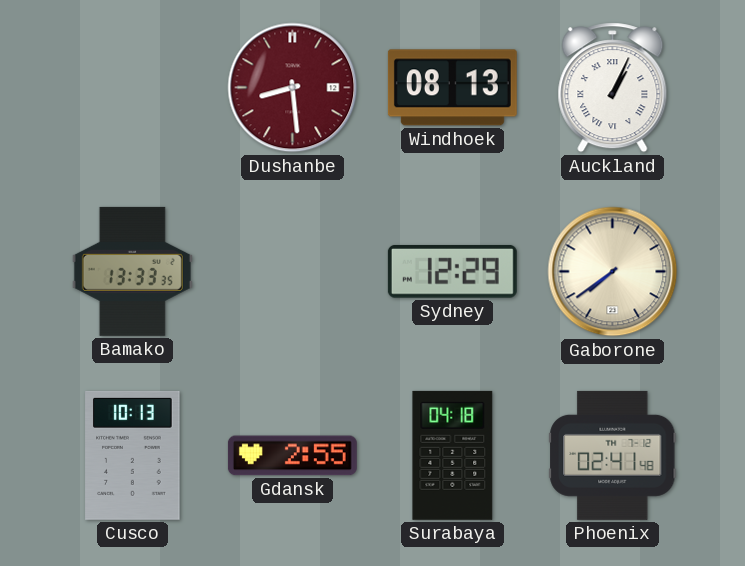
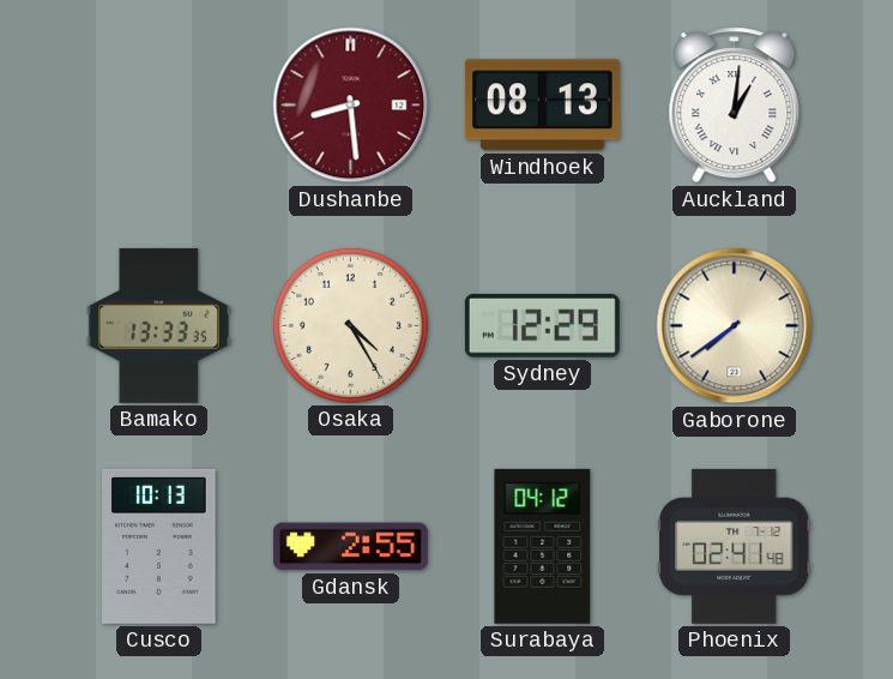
Auckland: 1:04 -> 1:01
Osaka: none -> 4:25
Surabaya: 04:18 -> 04:12
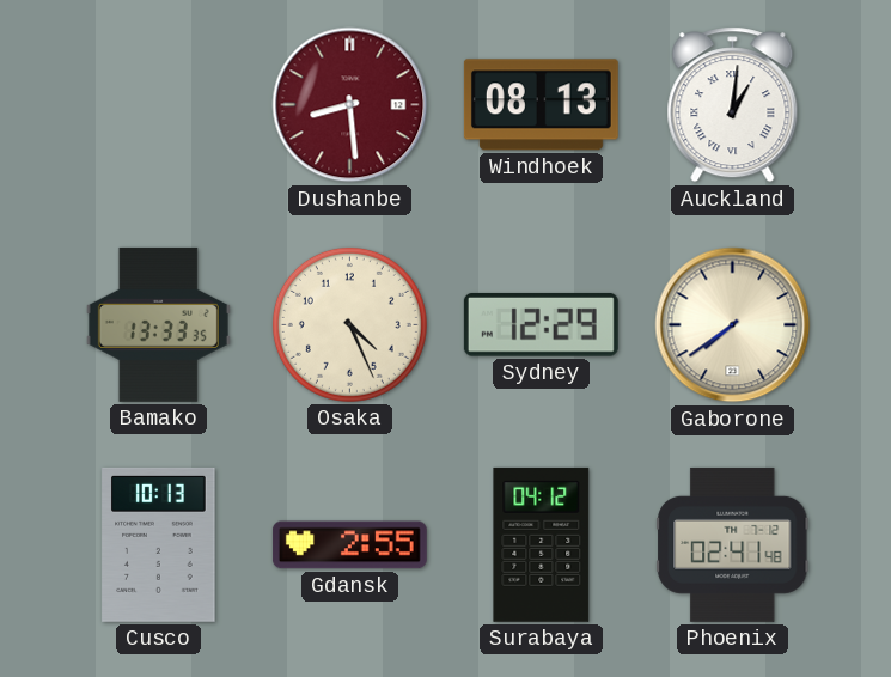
Osaka: 4:25 -> 4:26
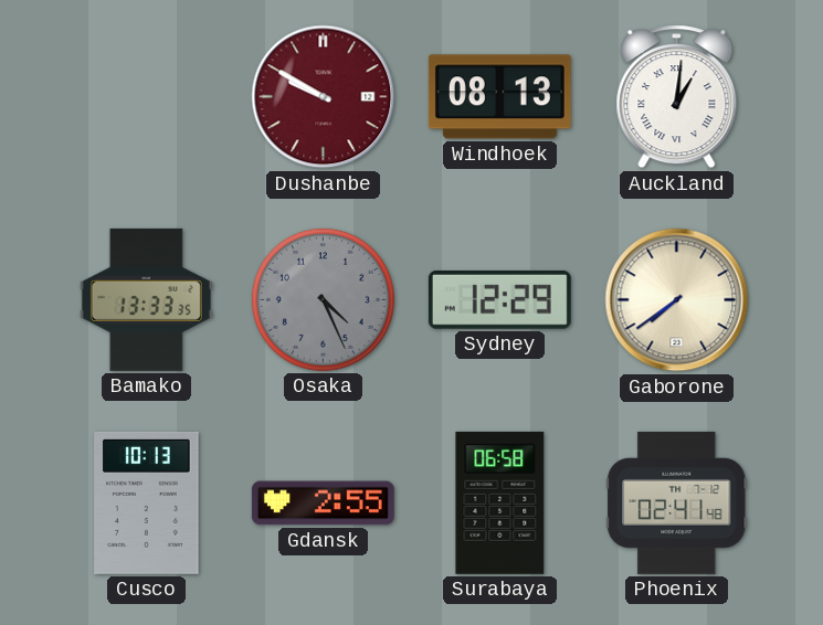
Dushanbe: 8:29 -> 9:50
Osaka dial: cream -> grey
Surabaya: 04:12 -> 06:58
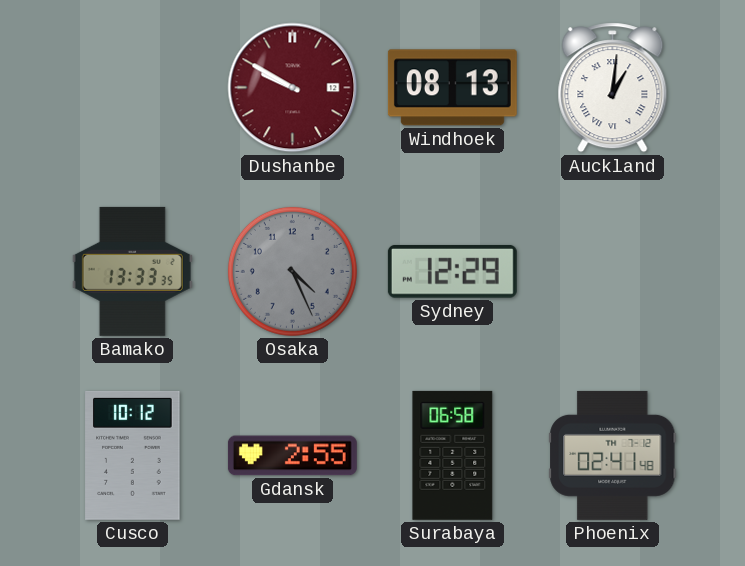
Gaborone: 7:39 -> none
Cusco: 10:13 -> 10:12
